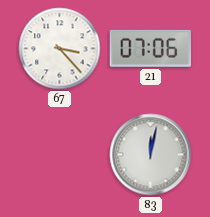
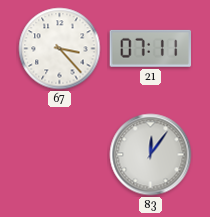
21: 07:06 -> 07:11
83: 12:02 -> 12:06
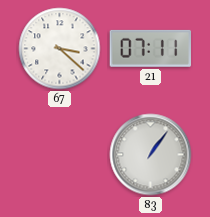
67: 3:23 -> 3:22
83: 12:06 -> 1:06
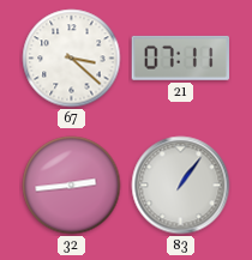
32: none -> 2:44
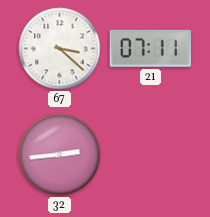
83: 1:06 -> none
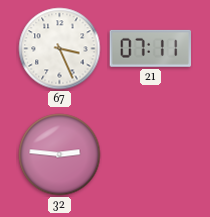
67: 3:22 -> 3:26
32: 2:44 -> 2:46
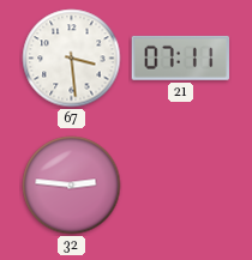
67: 3:26 -> 3:29
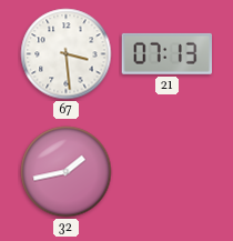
21: 07:11 -> 07:13
32: 2:46 -> 1:43
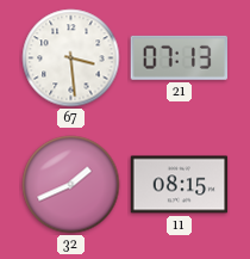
32: 1:43 -> 1:41
11: none -> 08:15
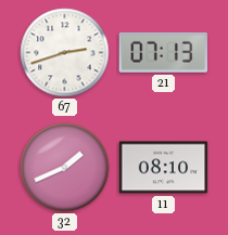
67: 3:29 -> 2:42
11: 08:15 -> 08:10
